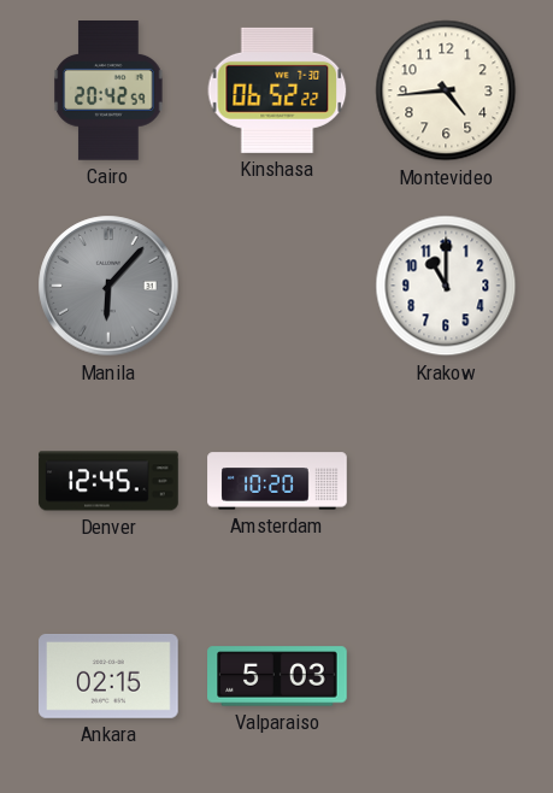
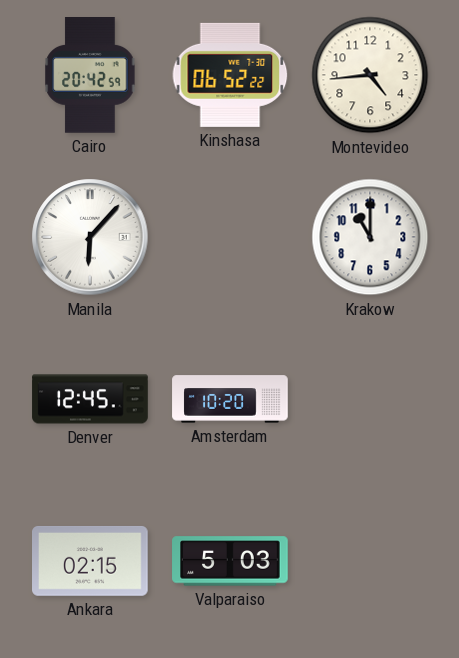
Manila dial: grey -> white
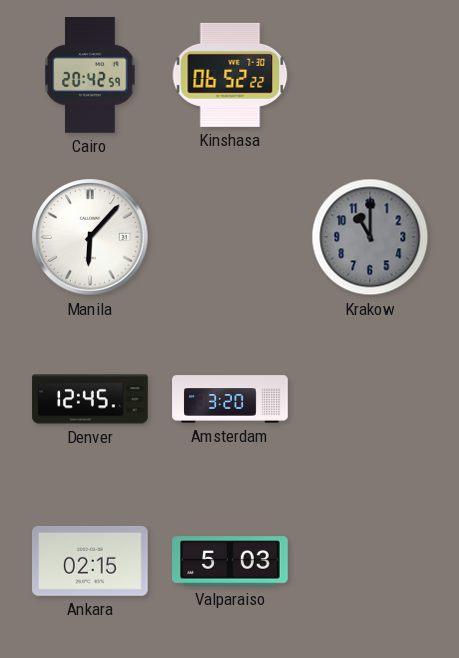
Montevideo: 4:44 -> none
Krakow dial: white -> grey
Amsterdam: 10:20 -> 3:20
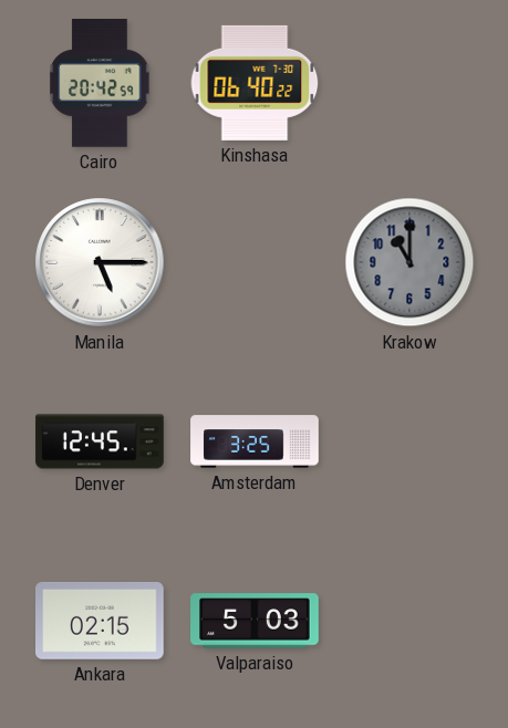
Kinshasa: 06:52 -> 06:40
Manila: 6:07 -> 5:15
Amsterdam: 3:20 -> 3:25
